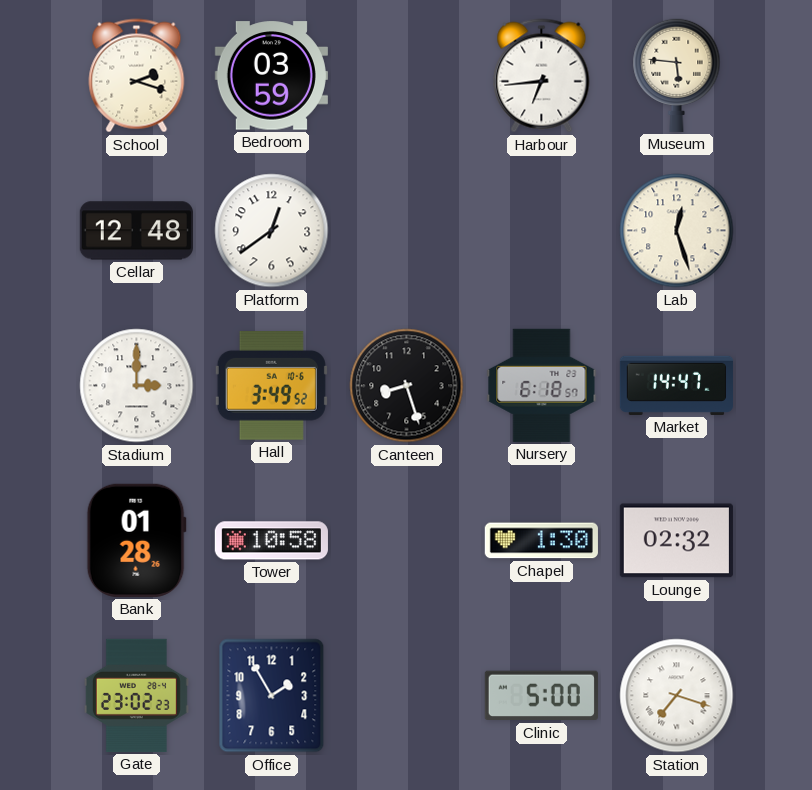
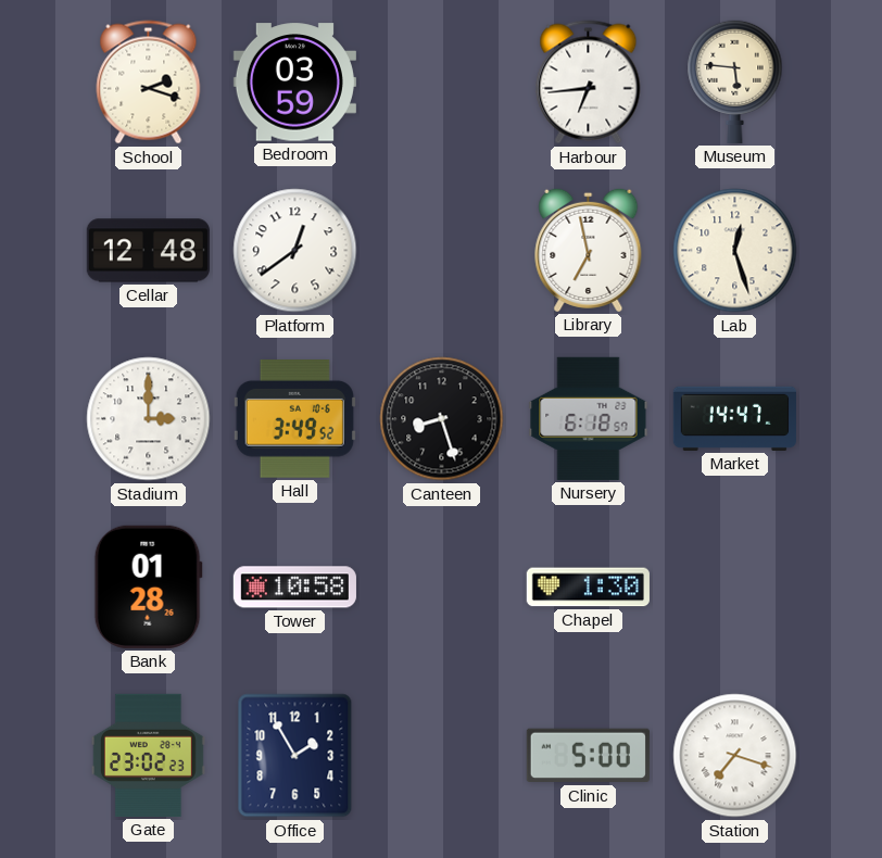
Library: none -> 6:58
Lounge: 02:32 -> none
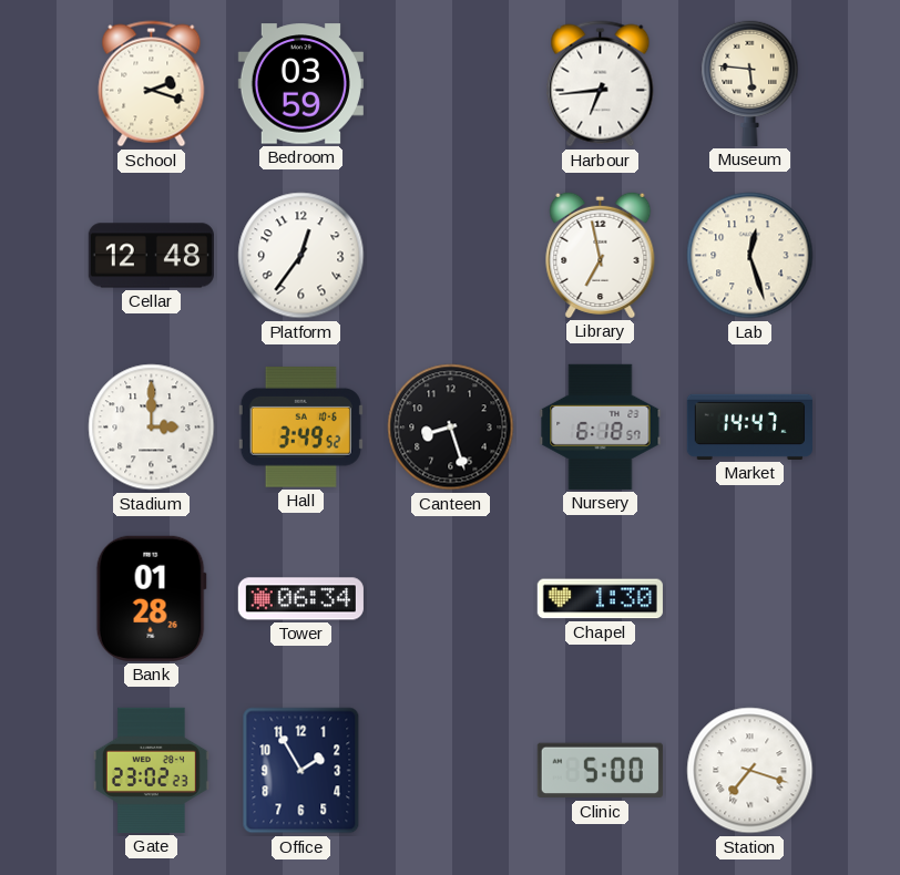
Platform: 12:39 -> 12:36
Tower: 10:58 -> 06:34
